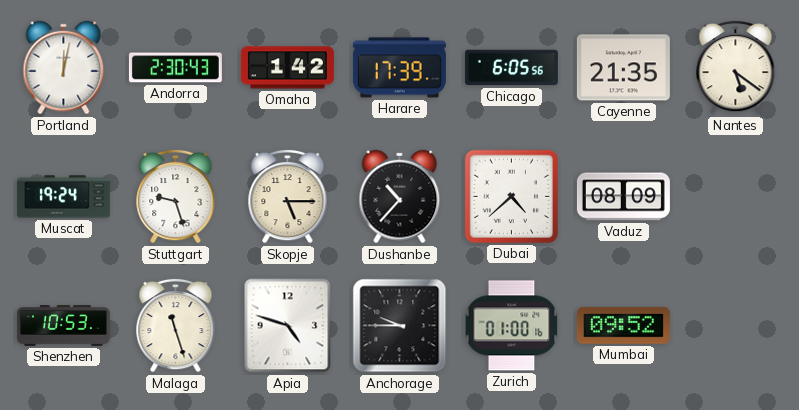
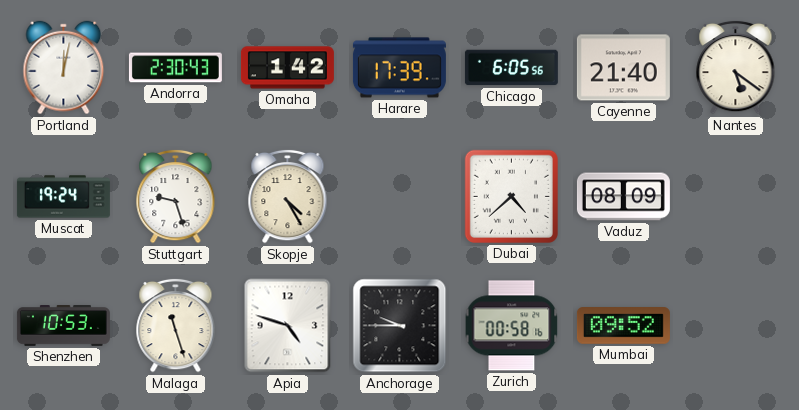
Cayenne: 21:35 -> 21:40
Skopje: 5:15 -> 4:25
Dushanbe: 10:37 -> none
Zurich: 01:00 -> 00:58
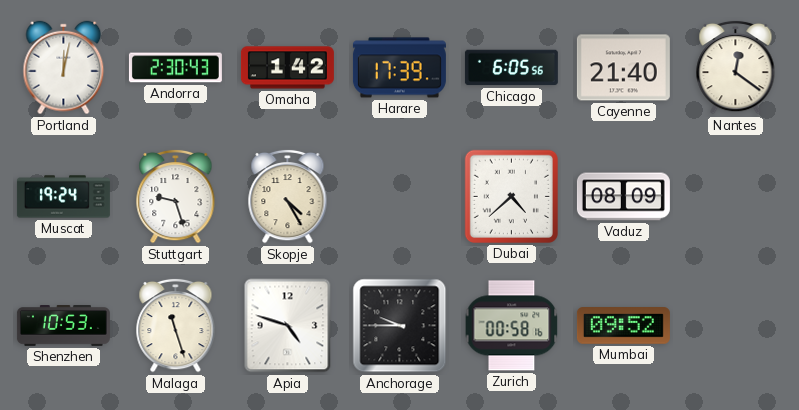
Nantes: 5:21 -> 12:21
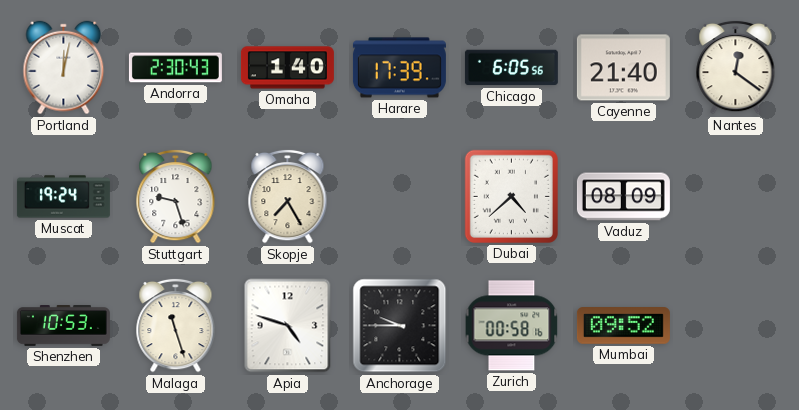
Omaha: 1:42 -> 1:40
Skopje: 4:25 -> 7:25
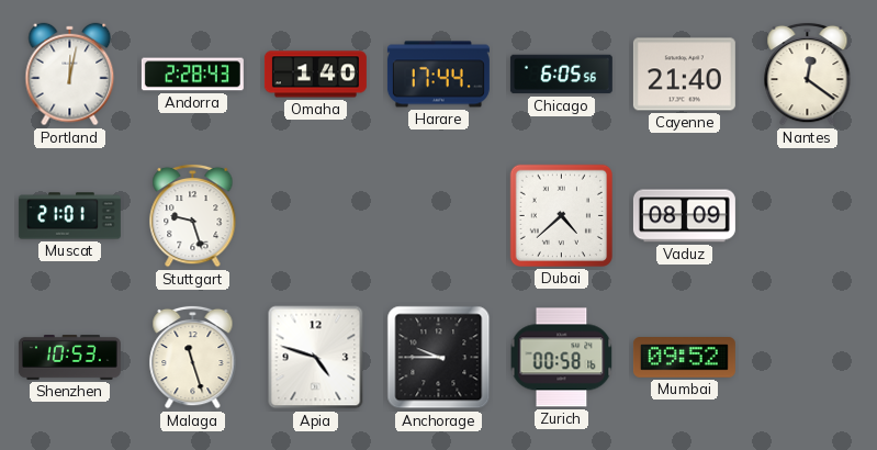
Andorra: 2:30 -> 2:28
Harare: 17:39 -> 17:44
Muscat: 19:24 -> 21:01
Skopje: 7:25 -> none
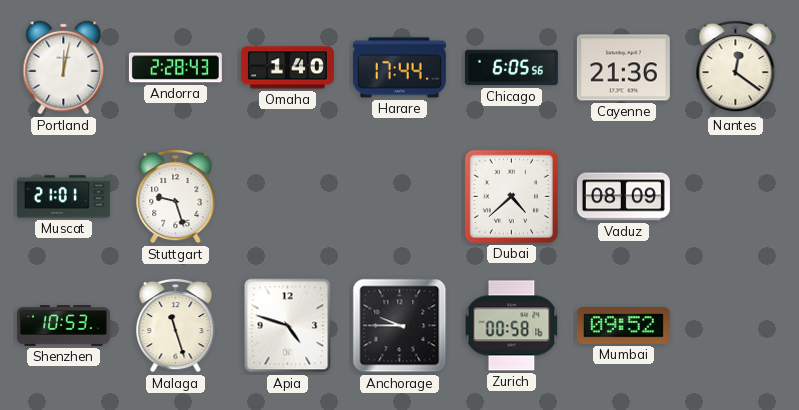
Cayenne: 21:40 -> 21:36
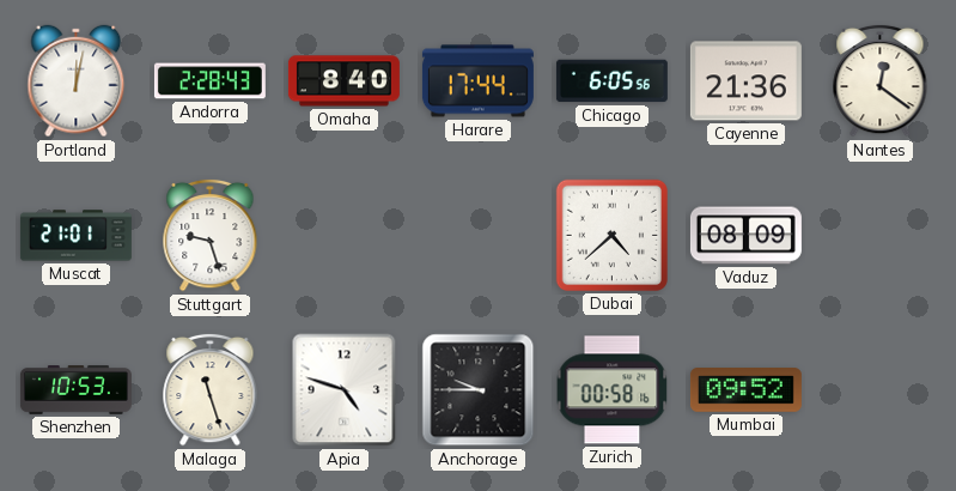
Omaha: 1:40 -> 8:40
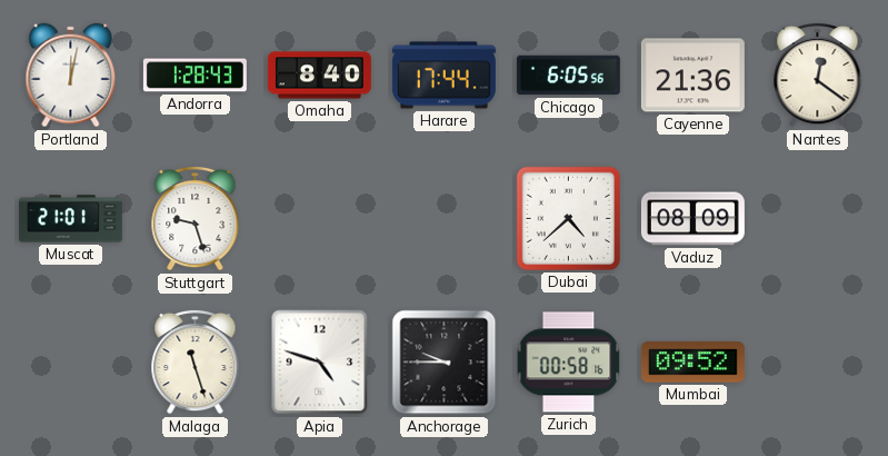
Andorra: 2:28 -> 1:28
Shenzhen: 10:53 -> none
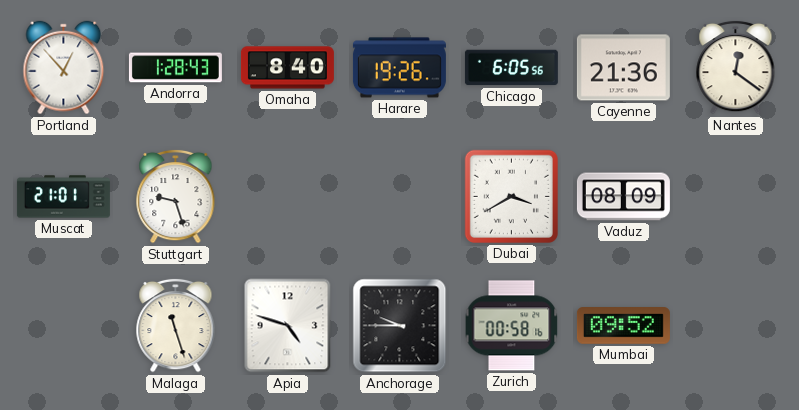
Portland: 12:02 -> 12:53
Harare: 17:44 -> 19:26
Dubai: 4:38 -> 3:40
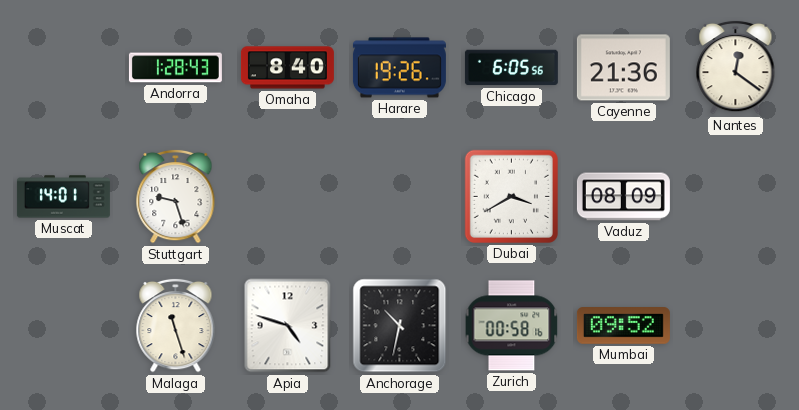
Portland: 12:53 -> none
Muscat: 21:01 -> 14:01
Anchorage: 9:45 -> 10:32
